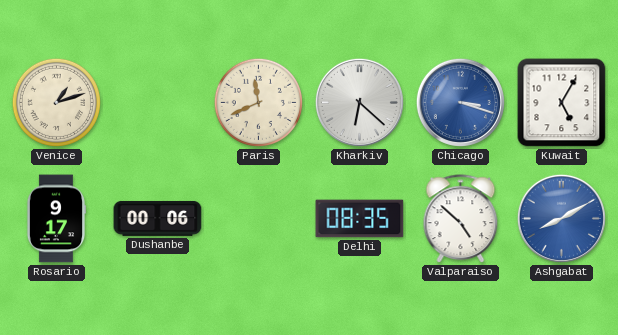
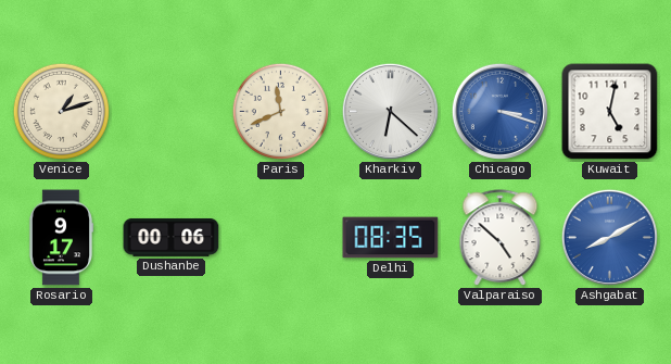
Kuwait: 5:05 -> 5:02
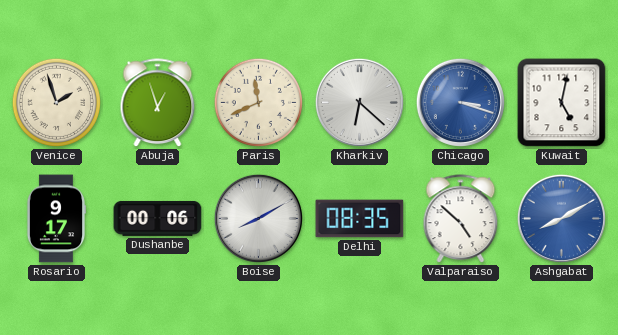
Venice: 1:12 -> 1:57
Abuja: none -> 12:57
Boise: none -> 8:10
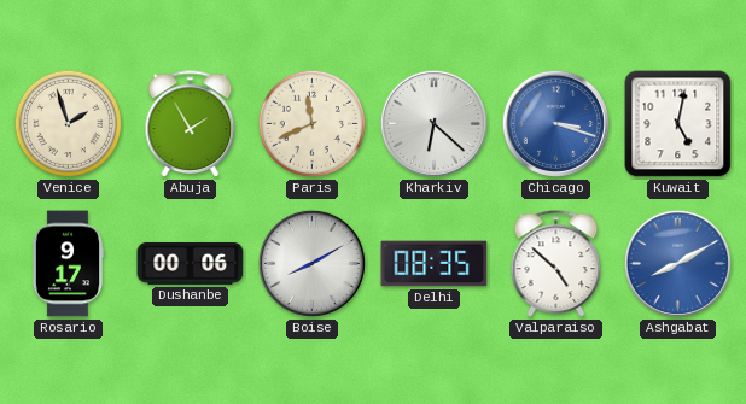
Abuja: 12:57 -> 1:55
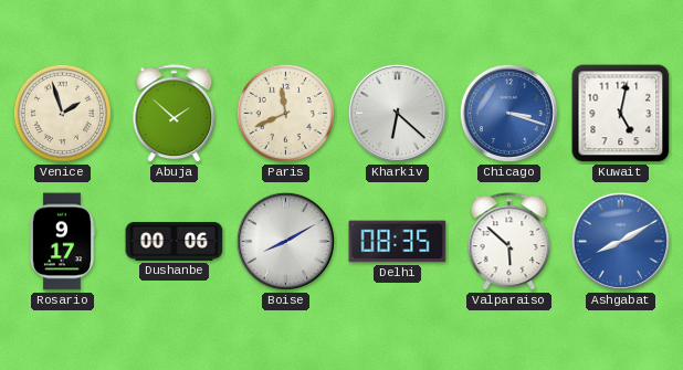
Abuja: 1:55 -> 1:52
Valparaiso: 4:52 -> 5:52
